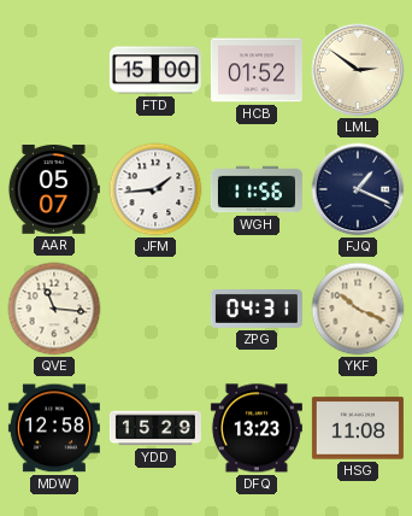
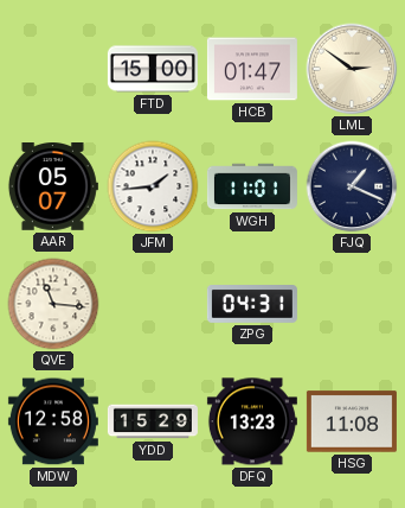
HCB: 01:52 -> 01:47
WGH: 11:56 -> 11:01
YKF: 10:19 -> none
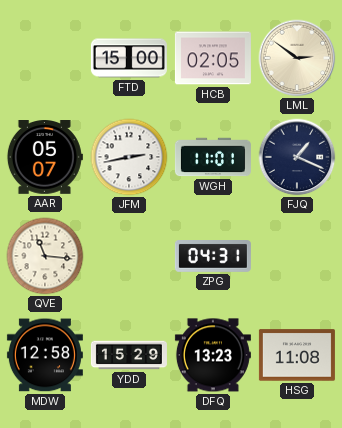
HCB: 01:47 -> 02:05
JFM: 1:44 -> 2:43
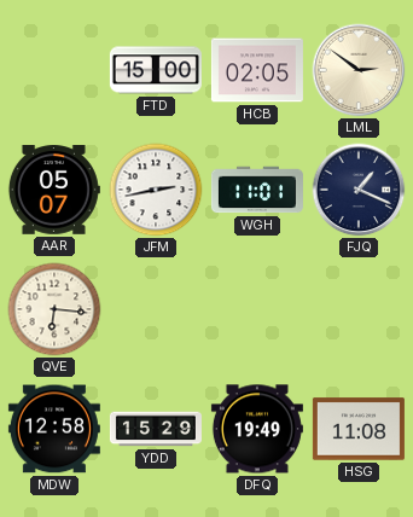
QVE: 11:16 -> 6:16
ZPG: 04:31 -> none
DFQ: 13:23 -> 19:49
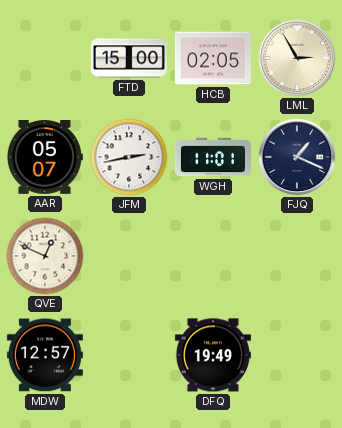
LML: 2:51 -> 2:55
QVE: 6:16 -> 12:49
MDW: 12:58 -> 12:57
YDD: 15:29 -> none
HSG: 11:08 -> none
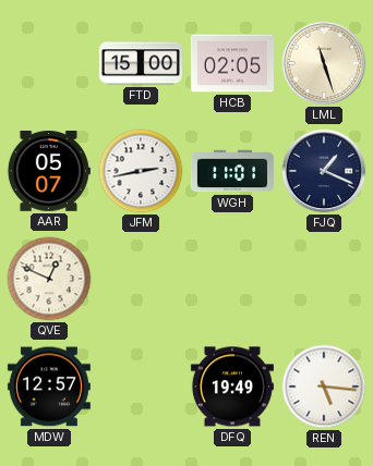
LML: 2:55 -> 11:27
REN: none -> 5:16
